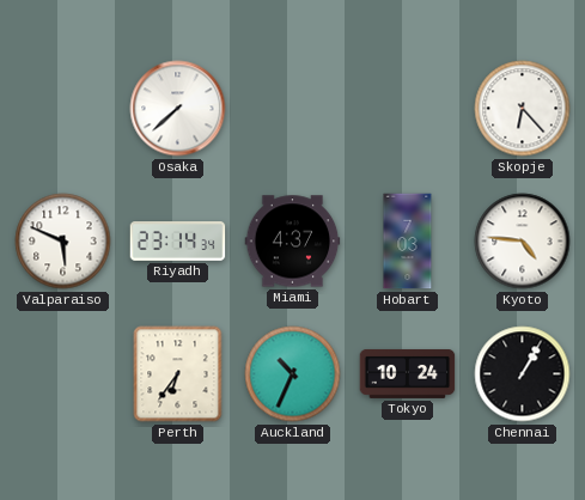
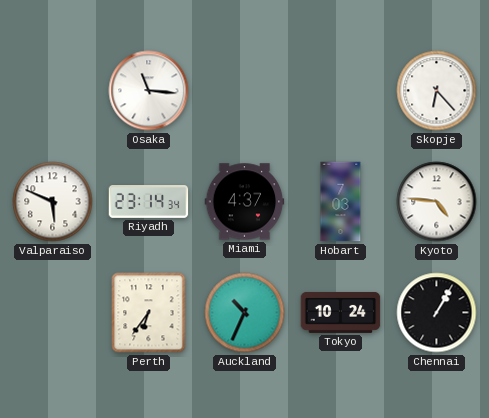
Osaka: 7:38 -> 11:16
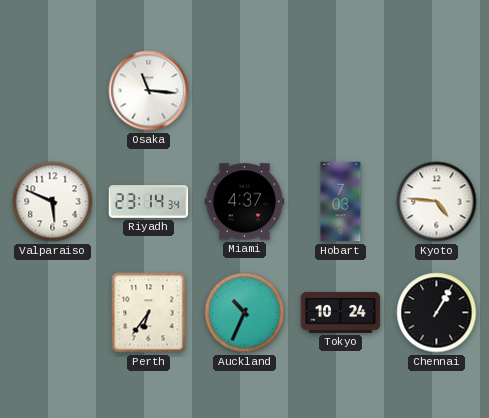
Skopje: 6:23 -> none
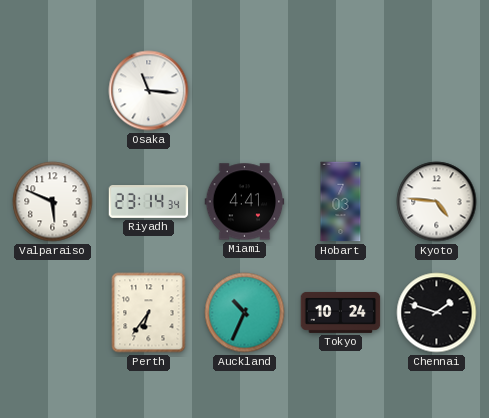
Miami: 4:37 -> 4:41
Chennai: 1:05 -> 1:48
